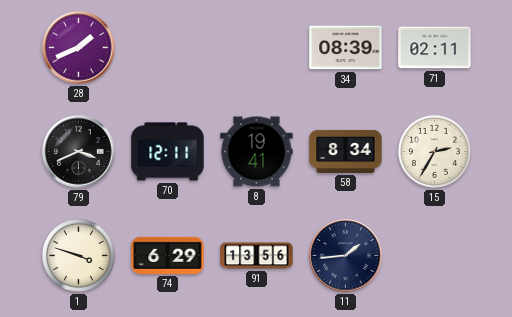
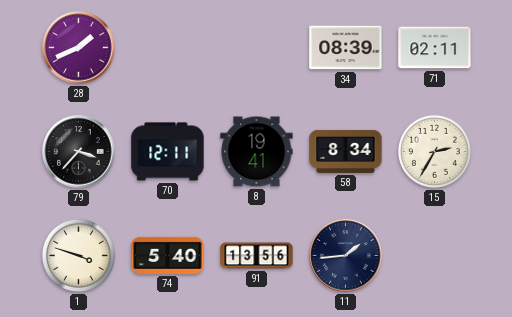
79: 3:41 -> 3:37
74: 6:29 -> 5:40
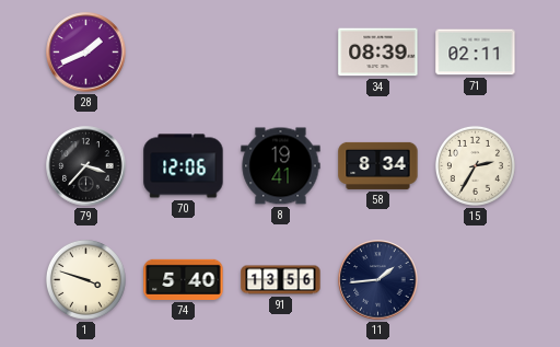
70: 12:11 -> 12:06
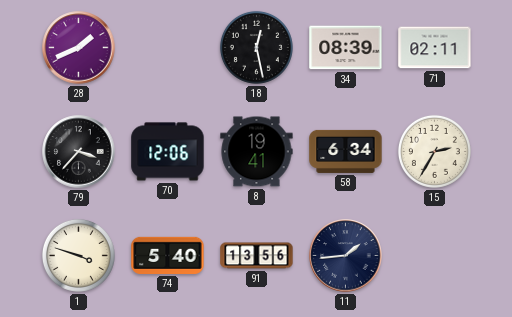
18: none -> 12:28
58: 8:34 -> 6:34
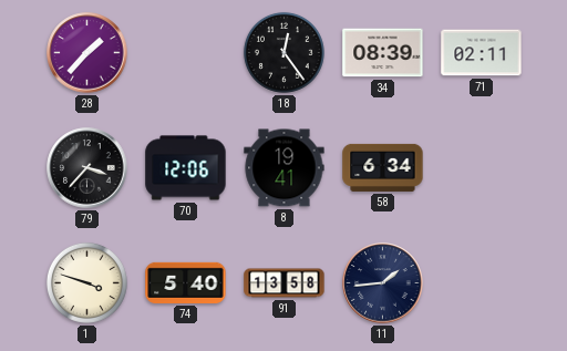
28: 1:41 -> 1:37
18: 12:28 -> 12:24
15: 2:35 -> none
91: 13:56 -> 13:58
